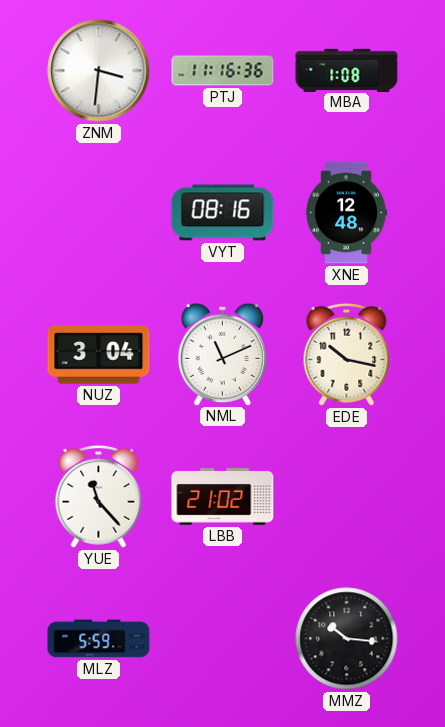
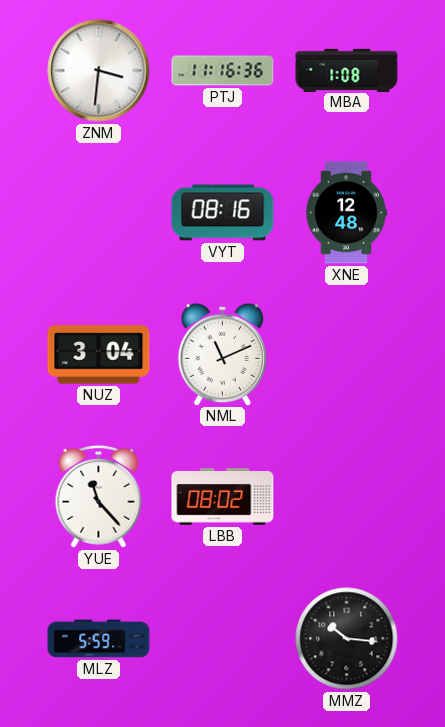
EDE: 10:17 -> none
LBB: 21:02 -> 08:02
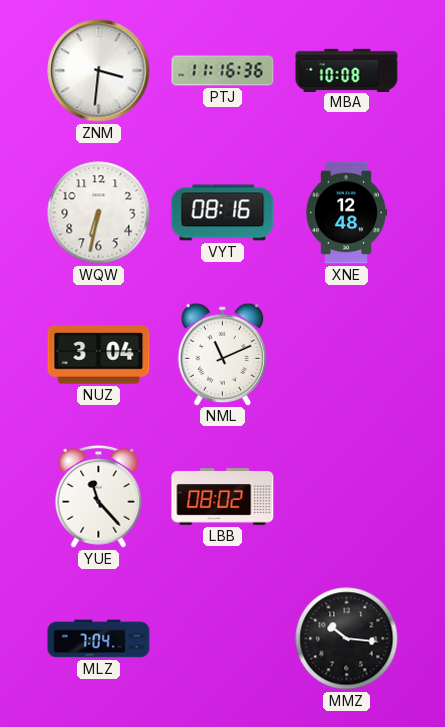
MBA: 1:08 -> 10:08
WQW: none -> 6:32
MLZ: 5:59 -> 7:04
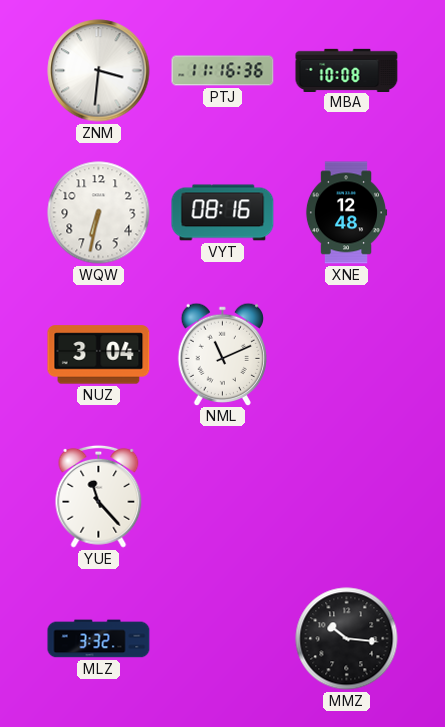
LBB: 08:02 -> none
MLZ: 7:04 -> 3:32
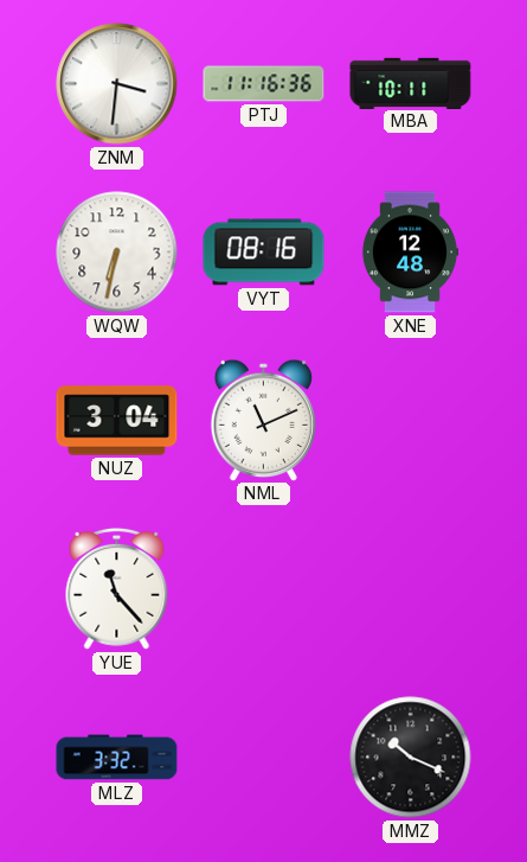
MBA: 10:08 -> 10:11
MMZ: 10:16 -> 10:19
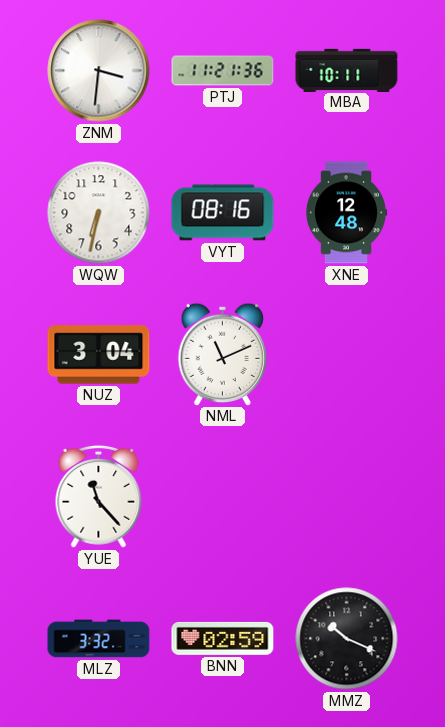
PTJ: 11:16 -> 11:21
BNN: none -> 02:59
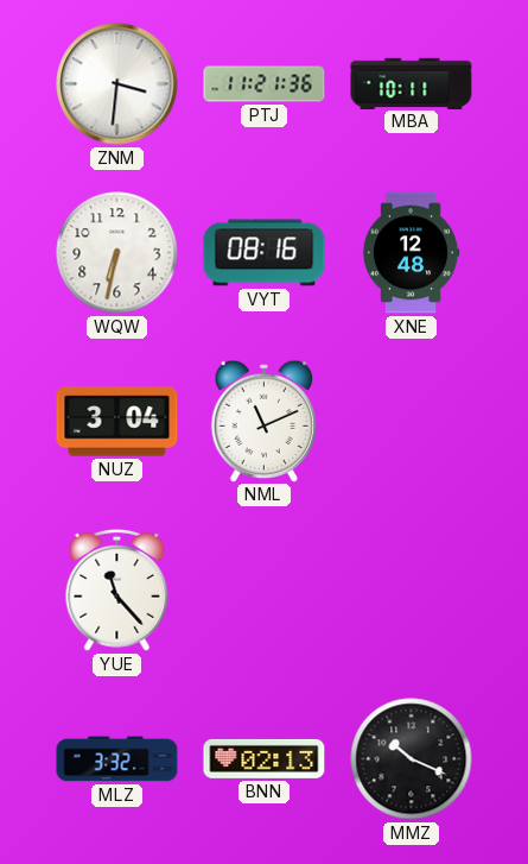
BNN: 02:59 -> 02:13
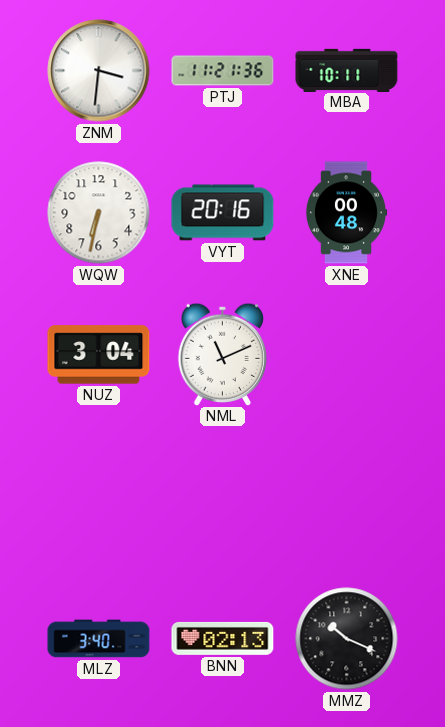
VYT: 08:16 -> 20:16
XNE: 12:48 -> 00:48
YUE: 11:23 -> none
MLZ: 3:32 -> 3:40
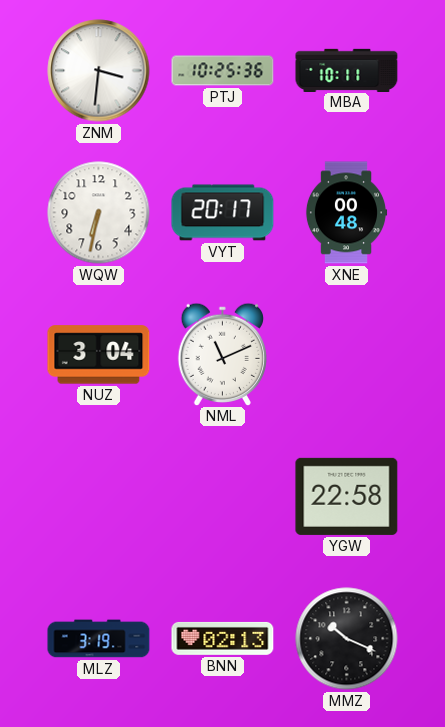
PTJ: 11:21 -> 10:25
VYT: 20:16 -> 20:17
YGW: none -> 22:58
MLZ: 3:40 -> 3:19
